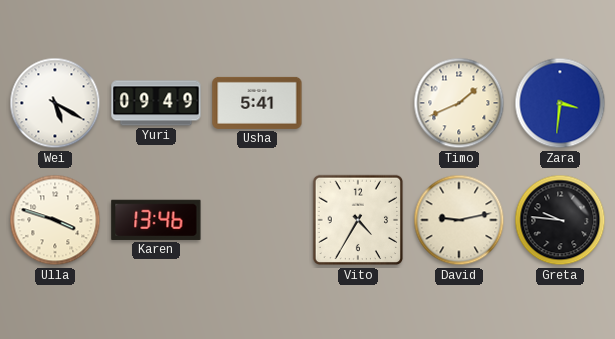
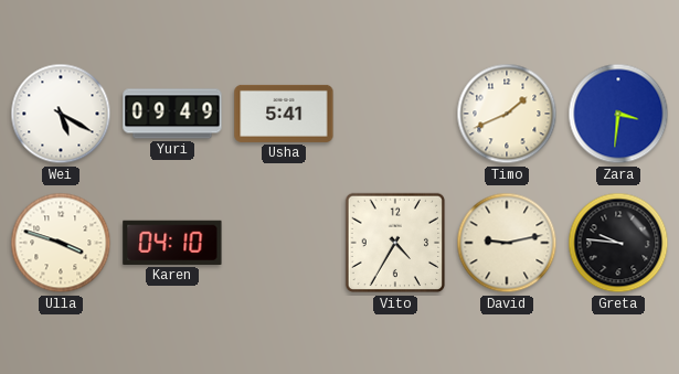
Karen: 13:46 -> 04:10
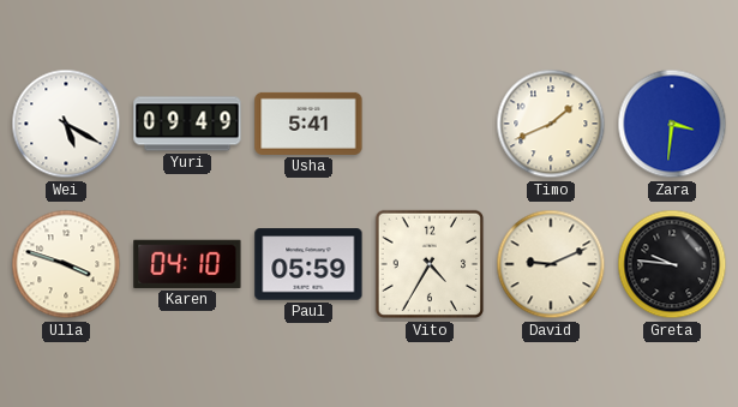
Paul: none -> 05:59
David: 9:13 -> 9:11
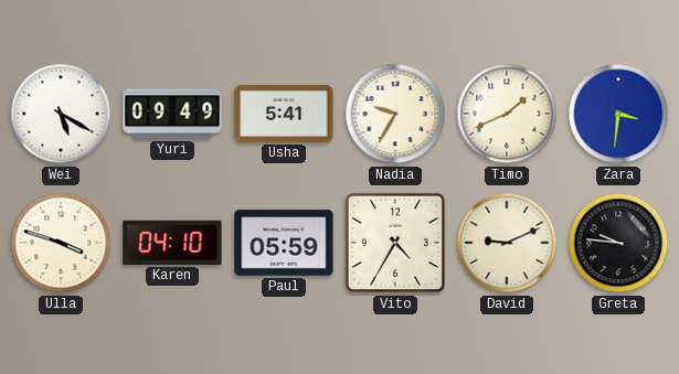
Nadia: none -> 9:35
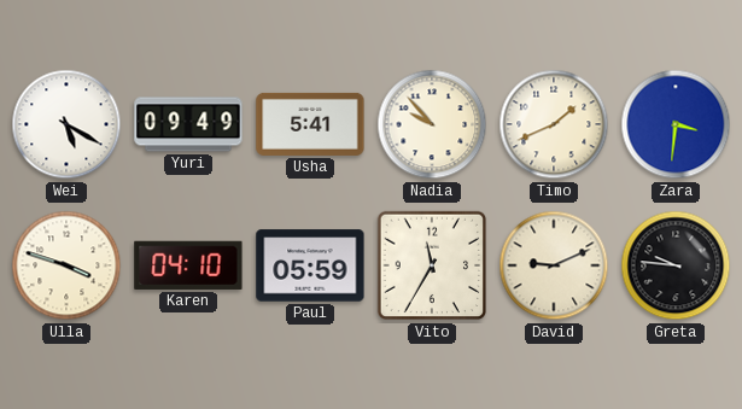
Nadia: 9:35 -> 9:53
Vito: 4:35 -> 11:35
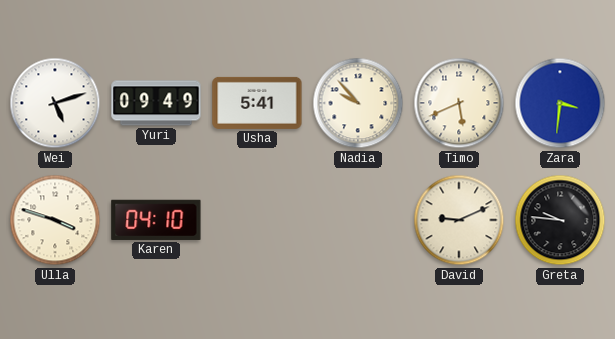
Wei: 5:20 -> 5:12
Timo: 1:41 -> 5:41
Paul: 05:59 -> none
Vito: 11:35 -> none
